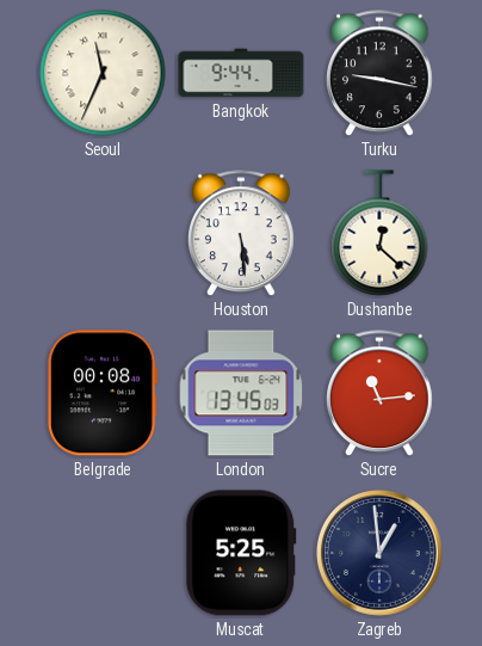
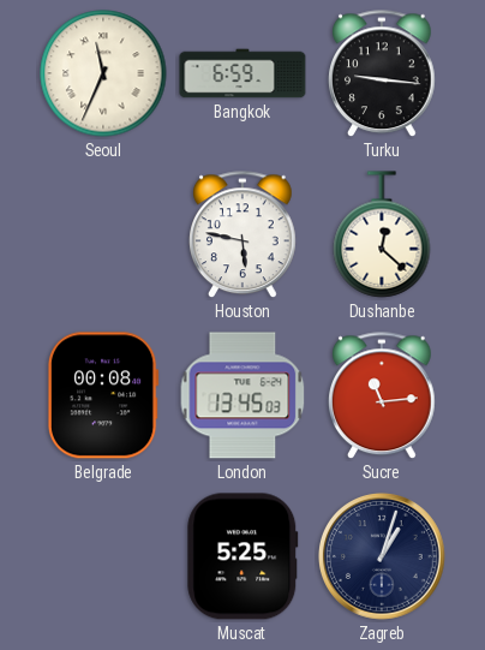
Bangkok: 9:44 -> 6:59
Turku: 9:17 -> 9:16
Houston: 5:29 -> 5:47
Zagreb: 12:59 -> 1:03
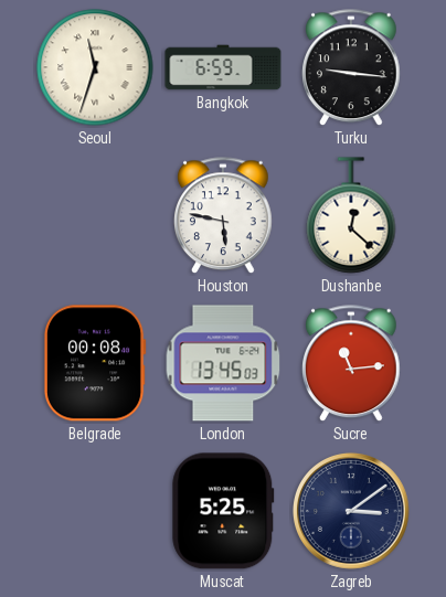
Seoul: 11:34 -> 11:33
Zagreb: 1:03 -> 3:09
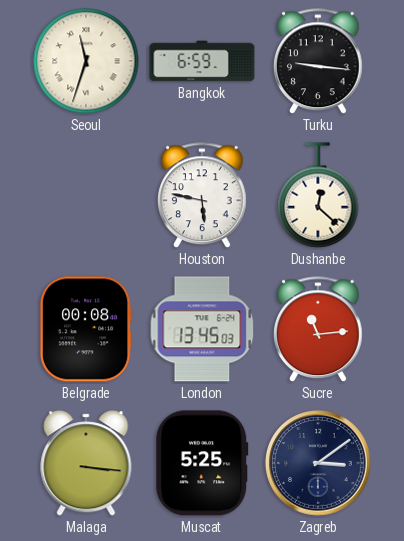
Malaga: none -> 3:16
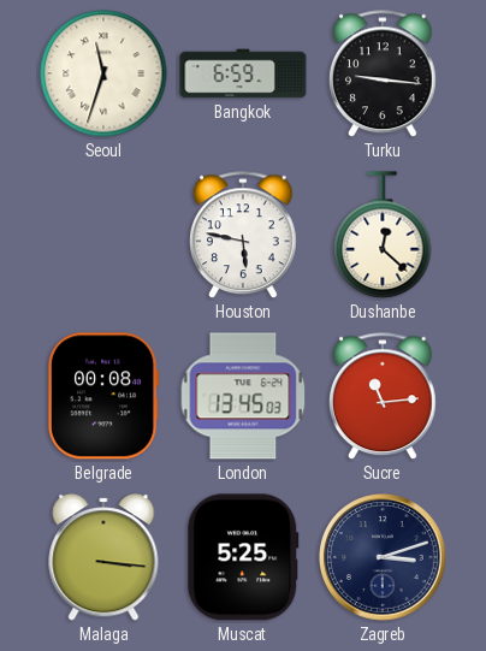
Zagreb: 3:09 -> 3:12
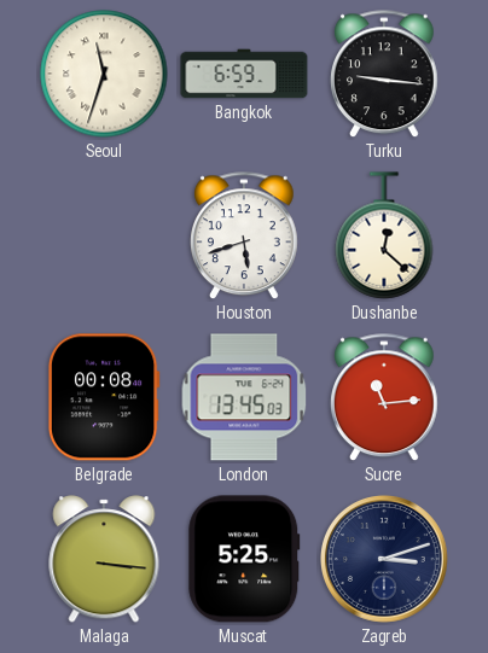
Houston: 5:47 -> 5:42
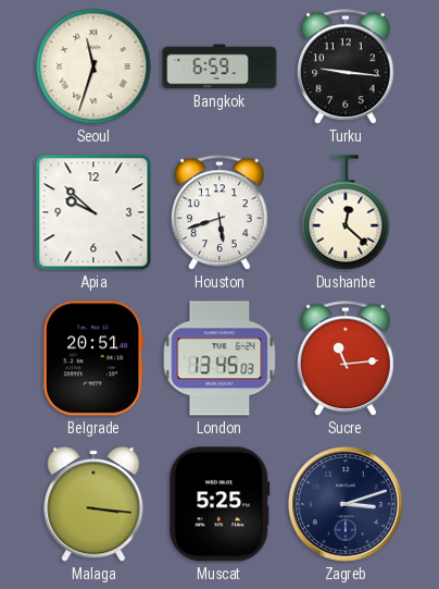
Apia: none -> 9:52
Belgrade: 00:08 -> 20:51
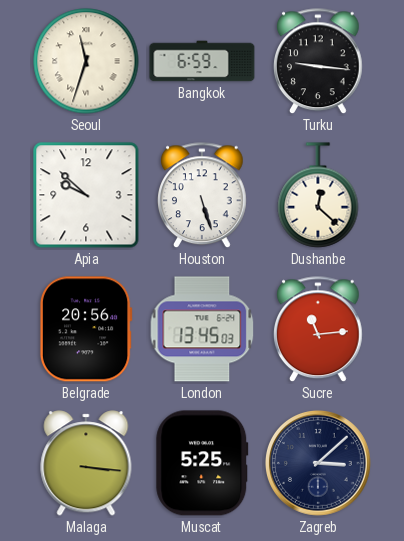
Houston: 5:42 -> 5:27
Belgrade: 20:51 -> 20:56
Zagreb: 3:12 -> 3:08
